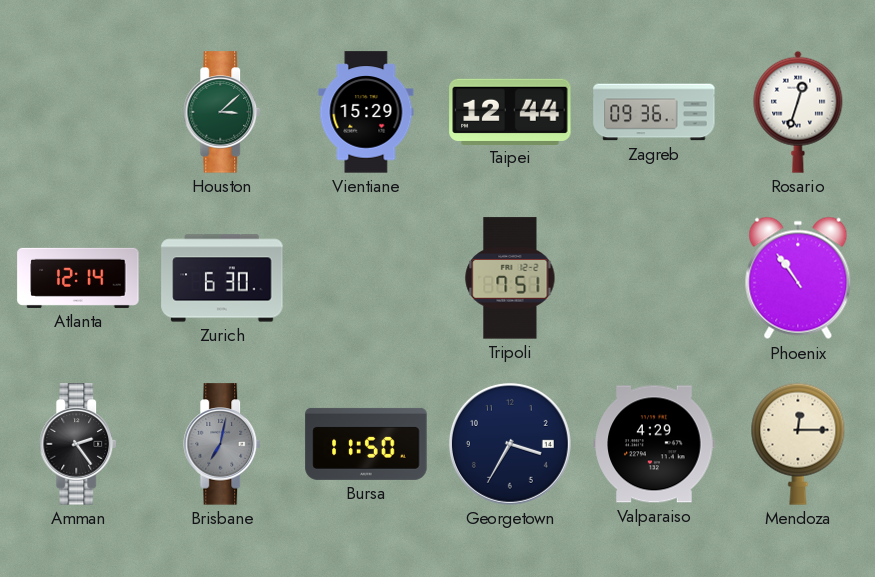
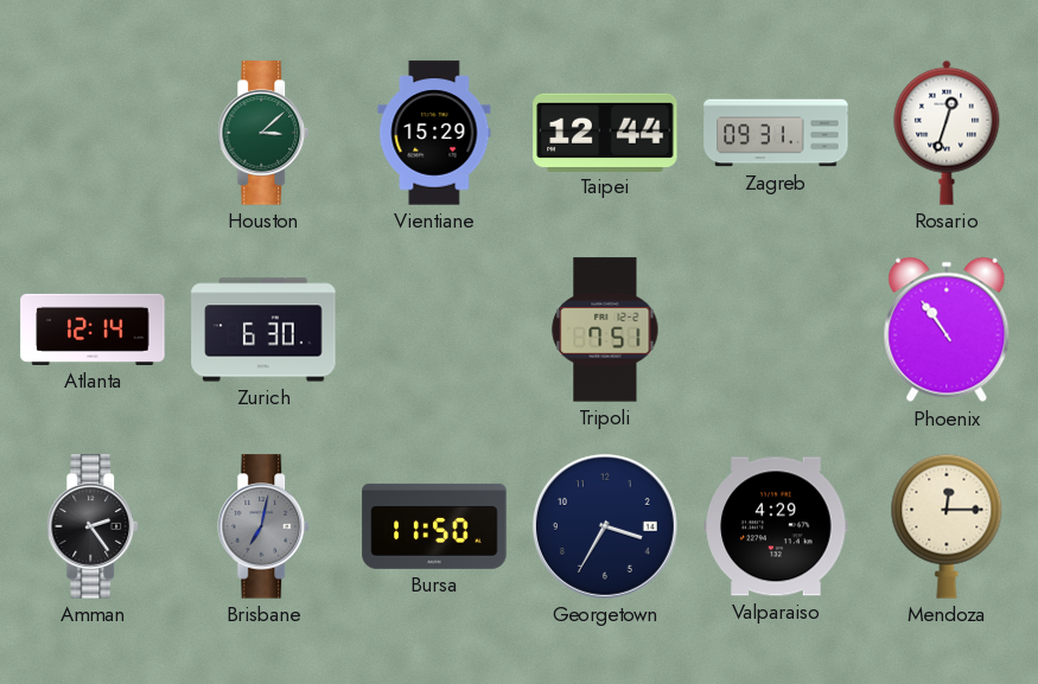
Zagreb: 09:36 -> 09:31
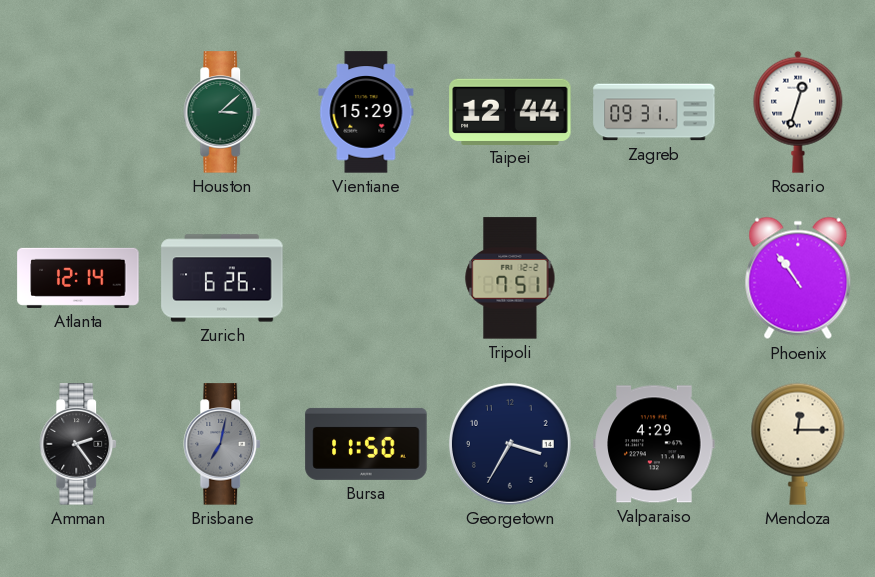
Zurich: 6:30 -> 6:26
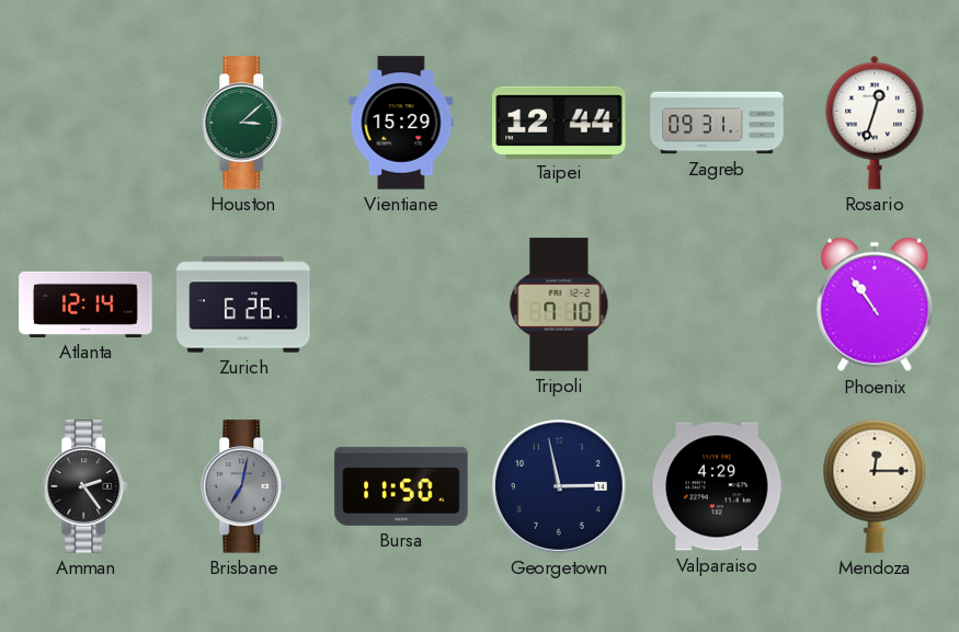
Tripoli: 7:51 -> 7:10
Georgetown: 3:35 -> 2:58
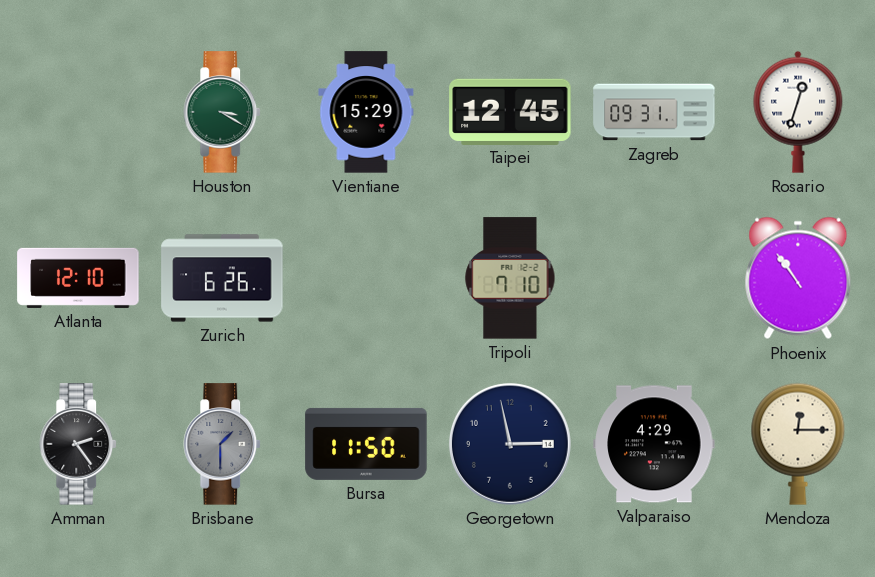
Houston: 3:08 -> 3:20
Taipei: 12:44 -> 12:45
Atlanta: 12:14 -> 12:10
Brisbane: 7:02 -> 1:30
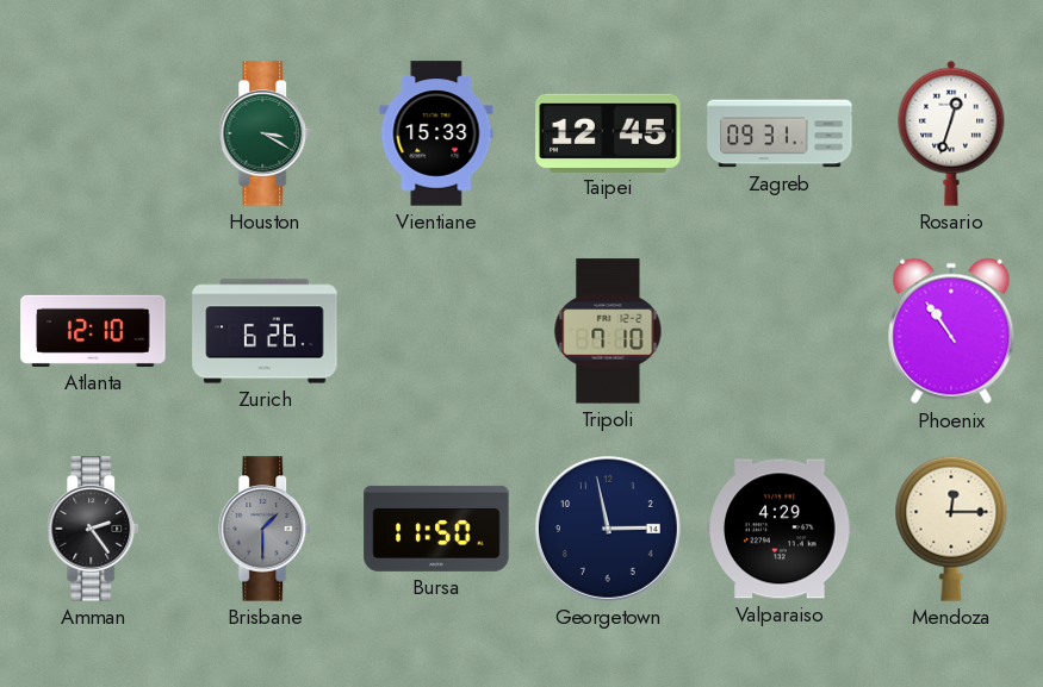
Vientiane: 15:29 -> 15:33
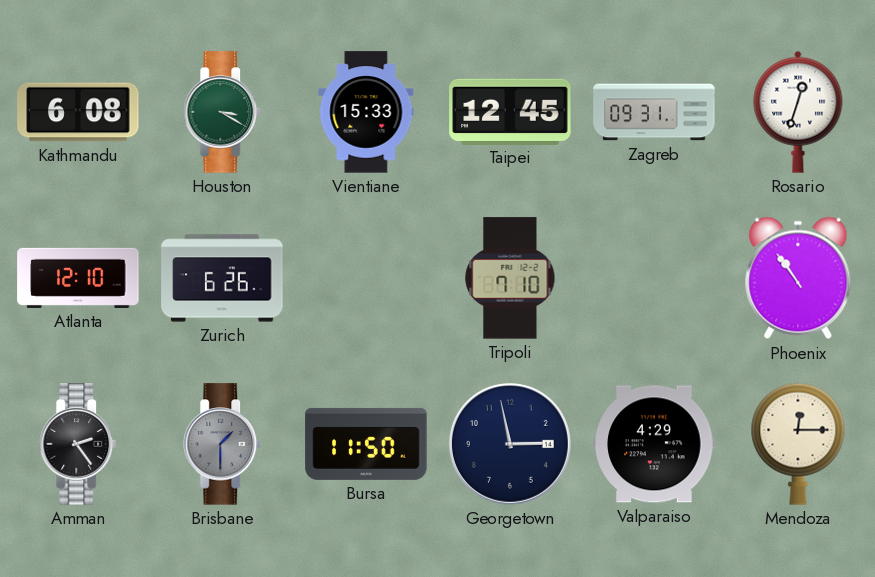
Kathmandu: none -> 6:08
